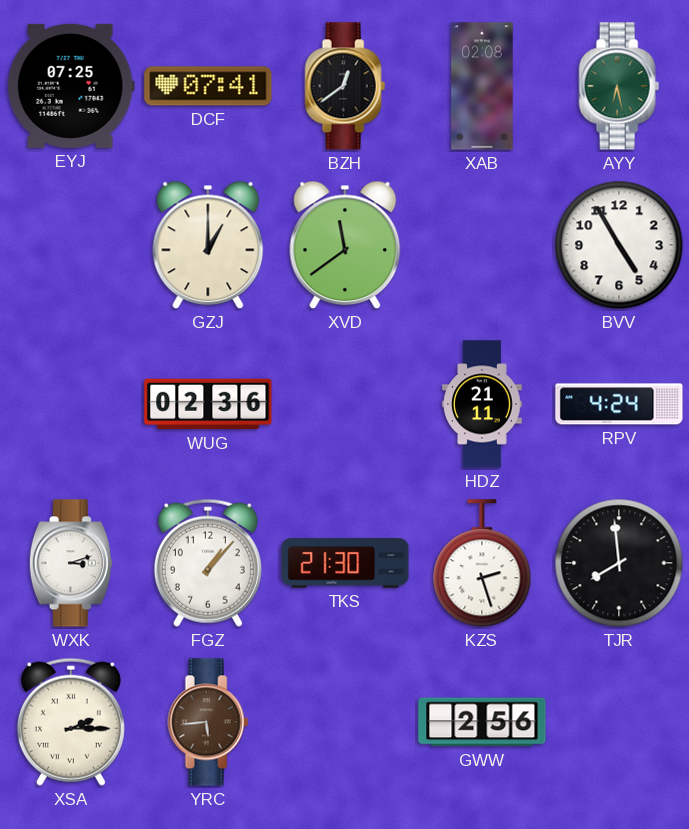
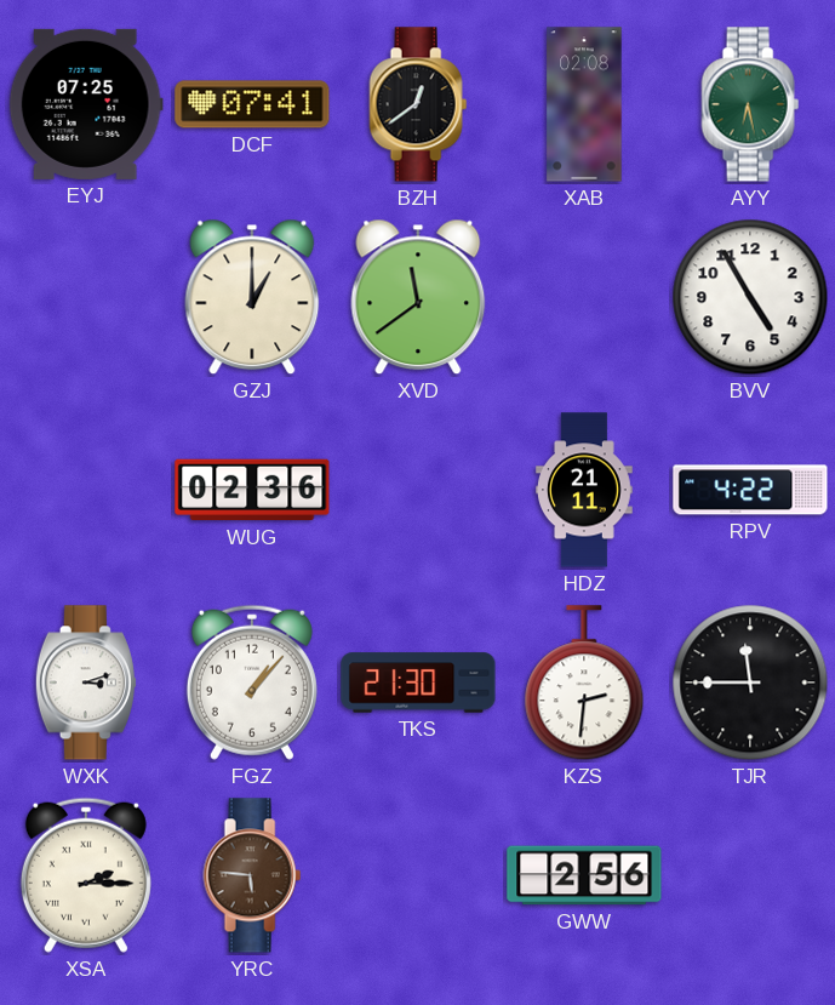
RPV: 4:24 -> 4:22
KZS: 2:27 -> 2:31
TJR: 7:59 -> 11:45
YRC: 5:44 -> 5:46
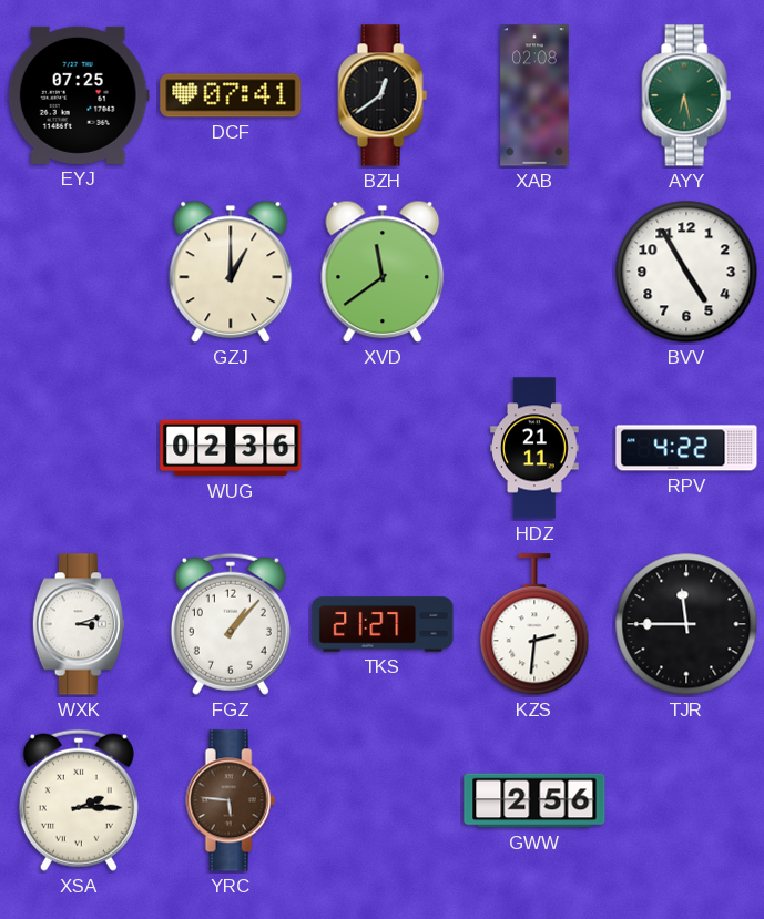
TKS: 21:30 -> 21:27
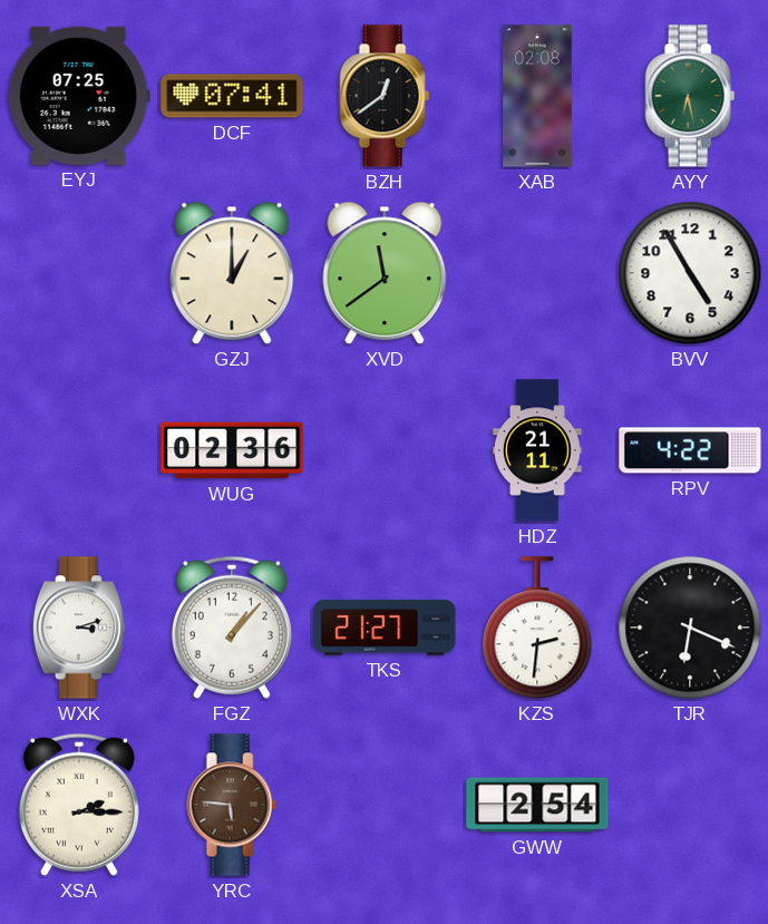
TJR: 11:45 -> 6:19
GWW: 2:56 -> 2:54
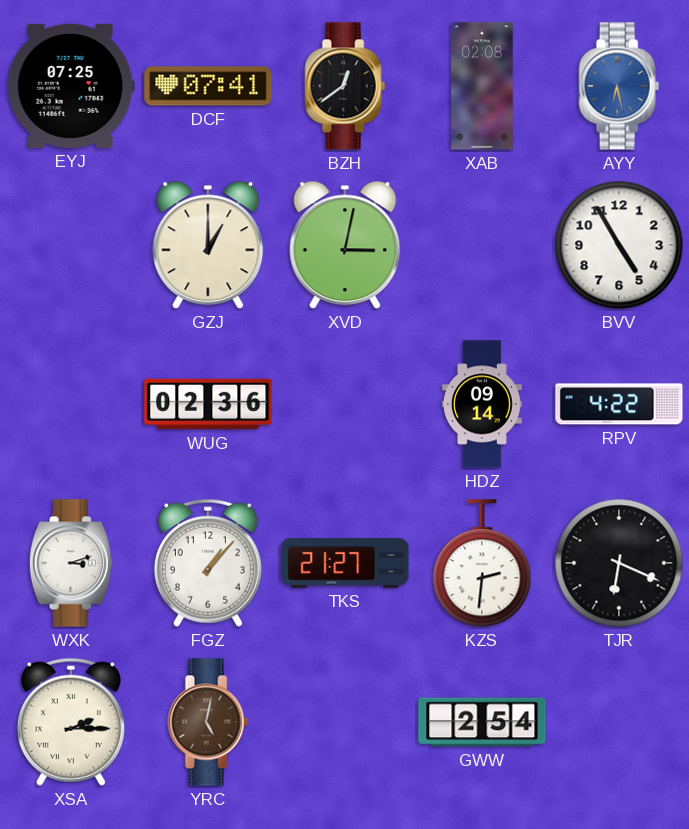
AYY dial: green -> blue
XVD: 11:39 -> 3:02
HDZ: 21:11 -> 09:14
YRC: 5:46 -> 5:02
